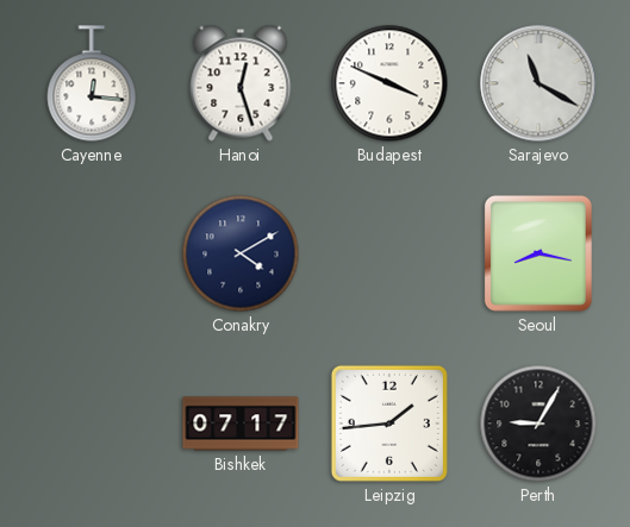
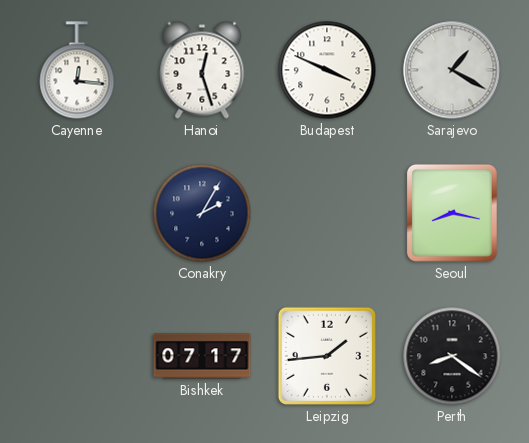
Sarajevo: 11:20 -> 1:20
Conakry: 4:10 -> 2:05
Perth: 9:05 -> 8:21
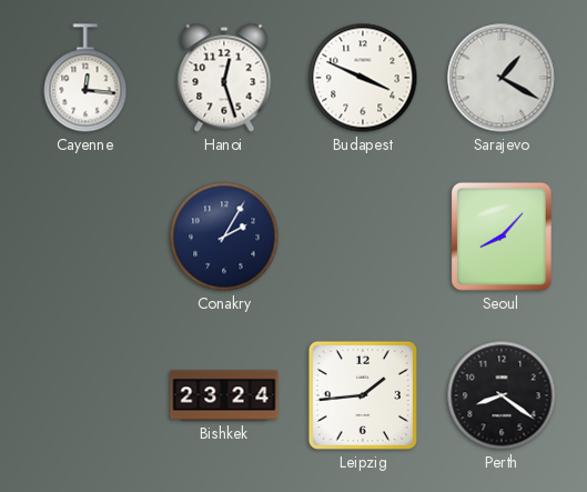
Seoul: 8:17 -> 8:07
Bishkek: 07:17 -> 23:24
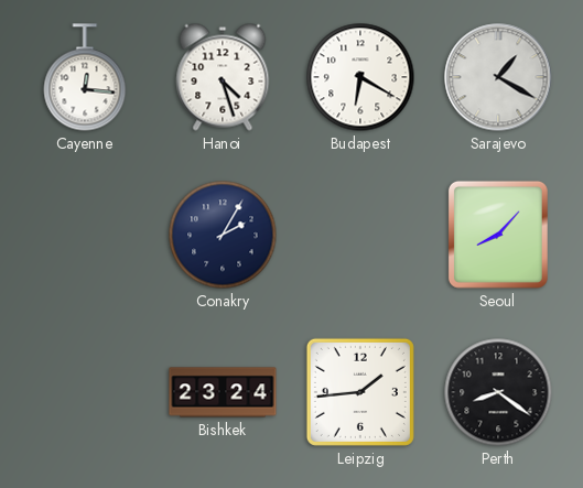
Hanoi: 12:27 -> 4:27
Budapest: 3:49 -> 6:20
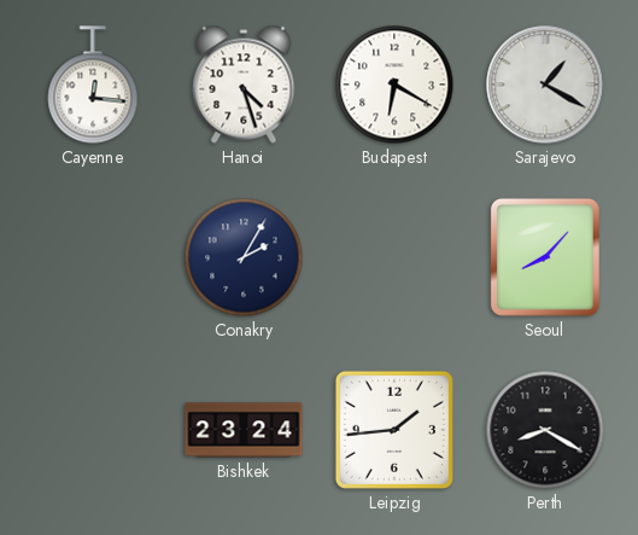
Perth: 8:21 -> 8:20
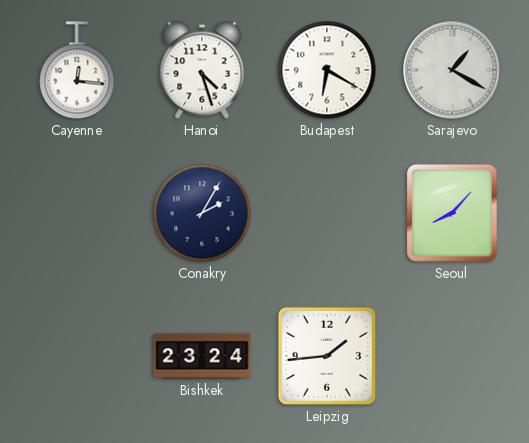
Perth: 8:20 -> none
